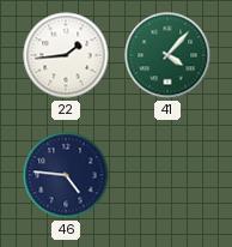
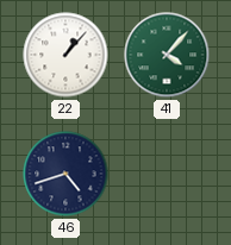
22: 1:44 -> 1:07
46: 4:46 -> 4:42
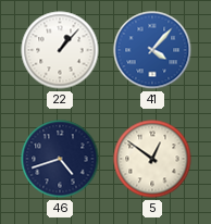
41 dial: green -> blue
5: none -> 12:51
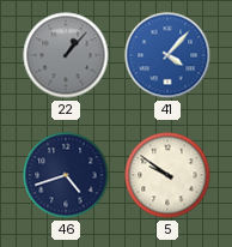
22 dial: white -> grey
5: 12:51 -> 9:51
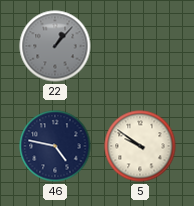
41: 4:07 -> none
46: 4:42 -> 4:47
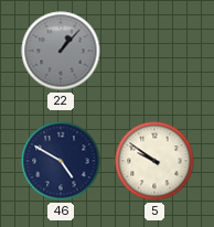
46: 4:47 -> 4:50
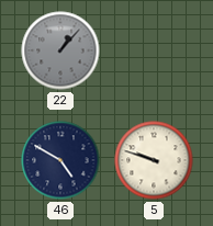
5: 9:51 -> 9:48
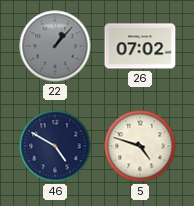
26: none -> 07:02
5: 9:48 -> 4:48
